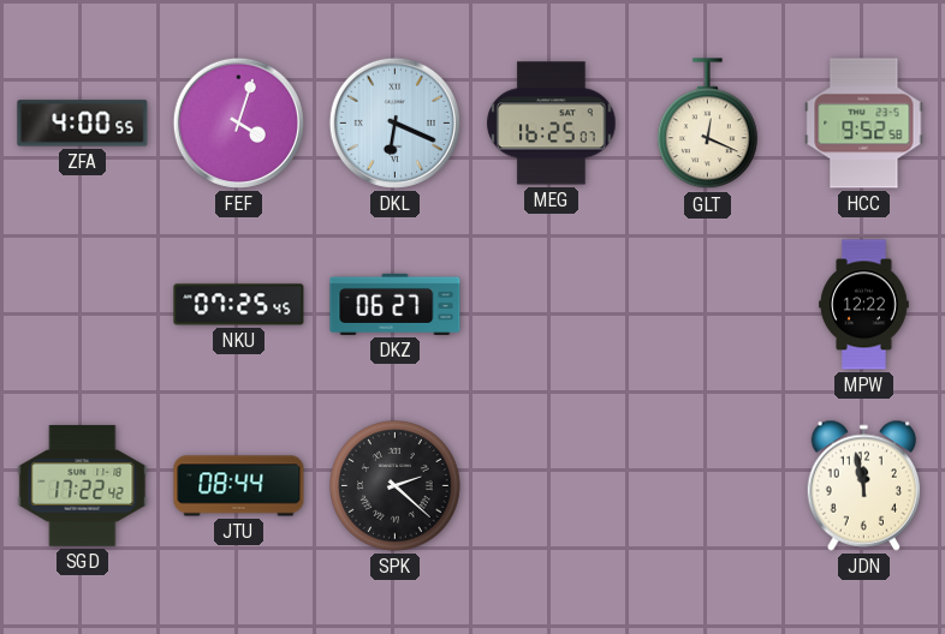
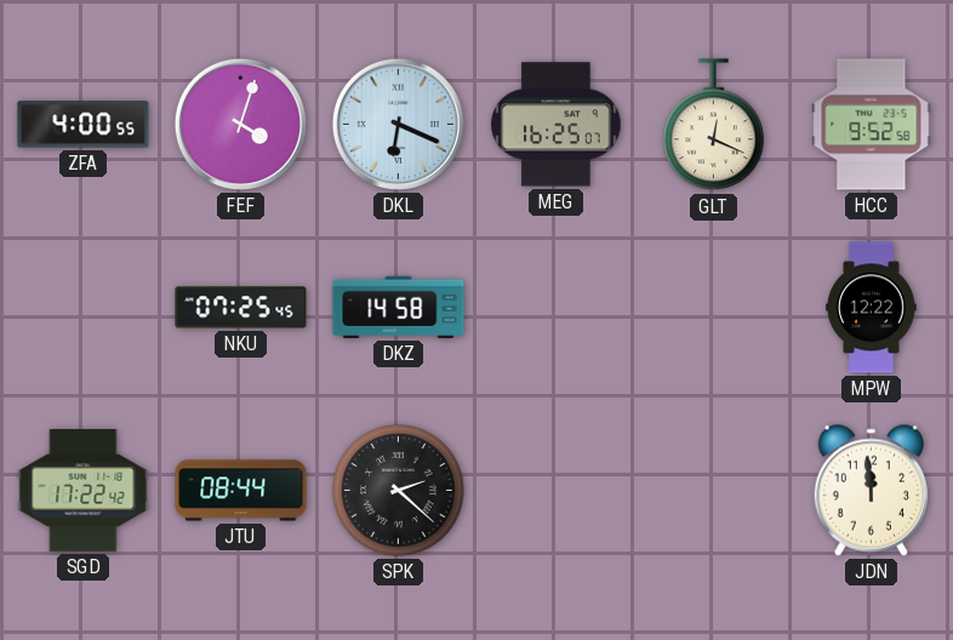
DKZ: 06:27 -> 14:58
JDN: 11:58 -> 11:59
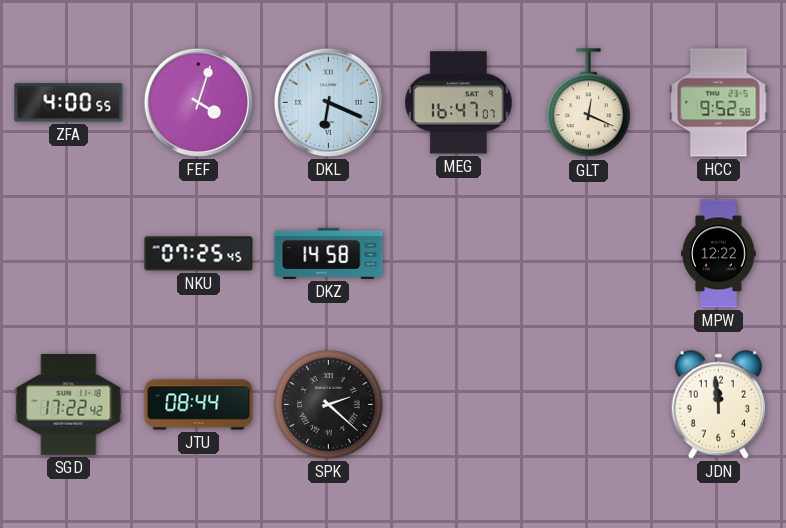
MEG: 16:25 -> 16:47
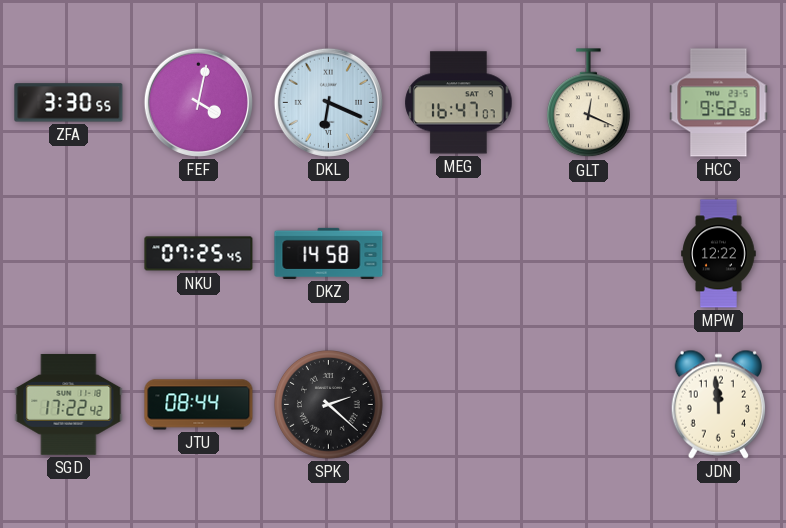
ZFA: 4:00 -> 3:30
FEF: 4:03 -> 4:02
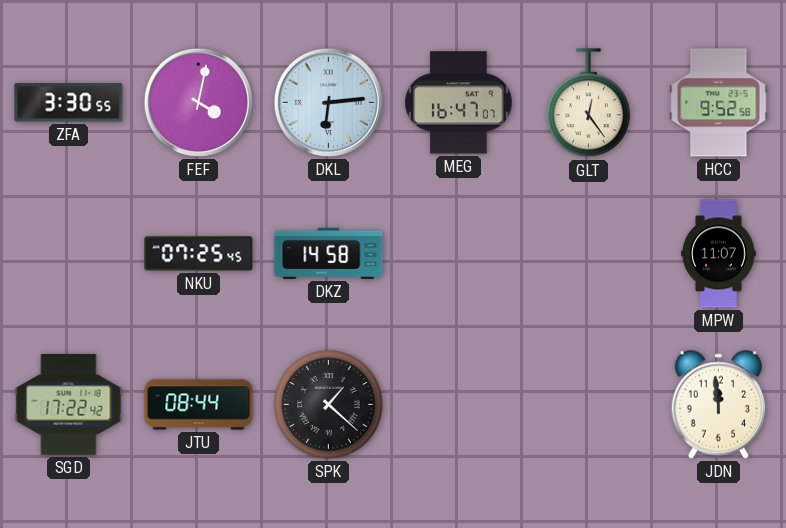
DKL: 6:19 -> 6:14
GLT: 12:19 -> 12:24
MPW: 12:22 -> 11:07
SPK: 2:22 -> 1:22
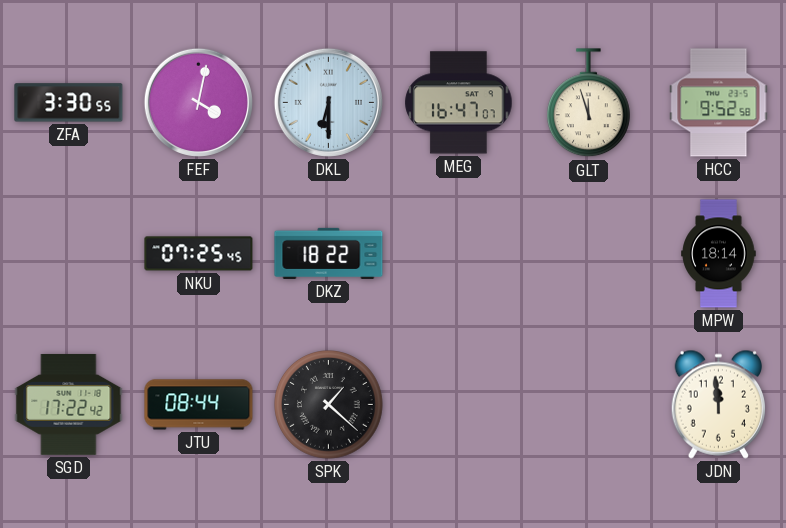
DKL: 6:14 -> 6:30
GLT: 12:24 -> 11:57
DKZ: 14:58 -> 18:22
MPW: 11:07 -> 18:14
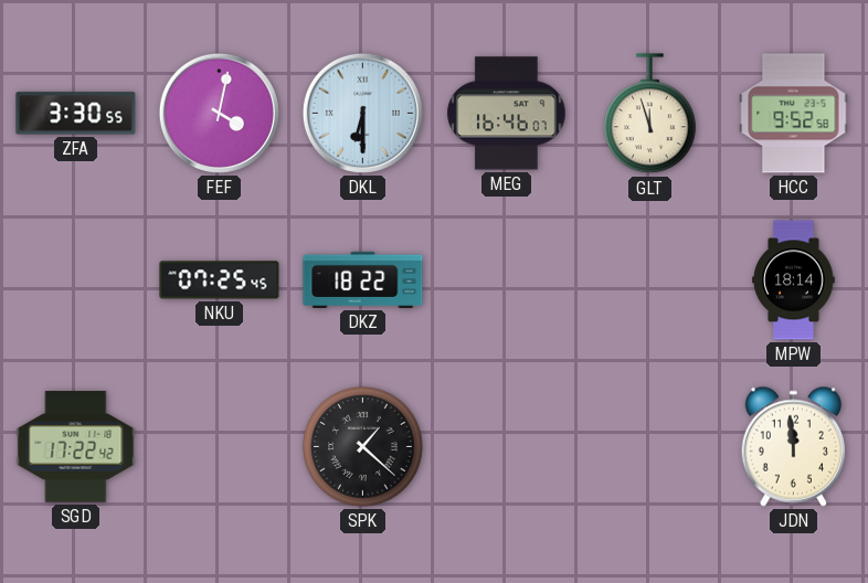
MEG: 16:47 -> 16:46
JTU: 08:44 -> none
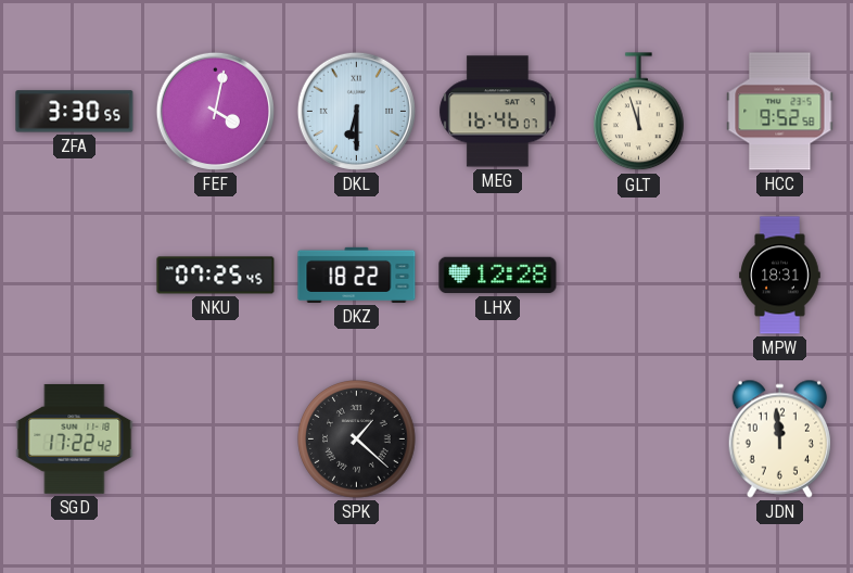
LHX: none -> 12:28
MPW: 18:14 -> 18:31
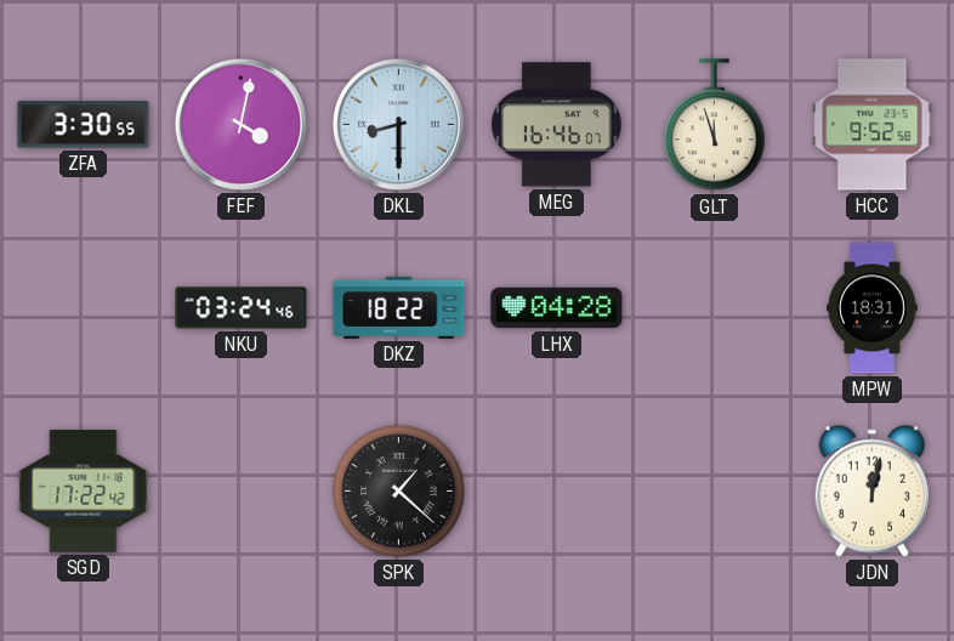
DKL: 6:30 -> 8:30
NKU: 07:25 -> 03:24
LHX: 12:28 -> 04:28
JDN: 11:59 -> 12:02
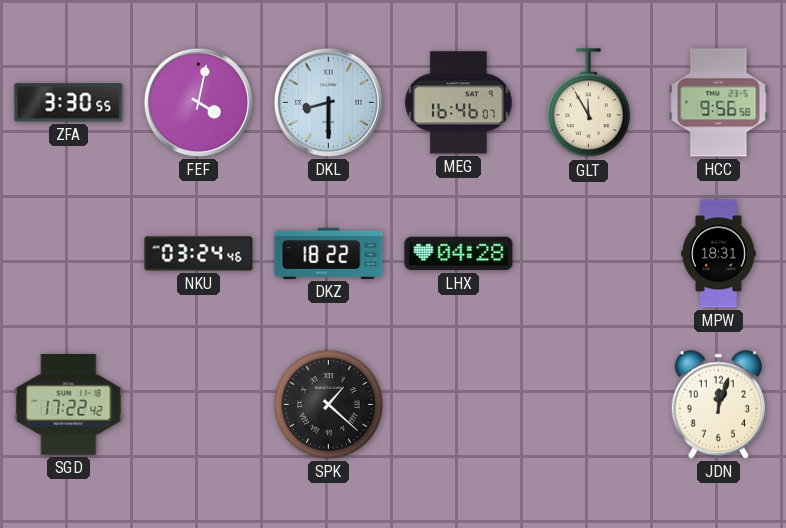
GLT: 11:57 -> 11:55
HCC: 9:52 -> 9:56
JDN: 12:02 -> 12:03
